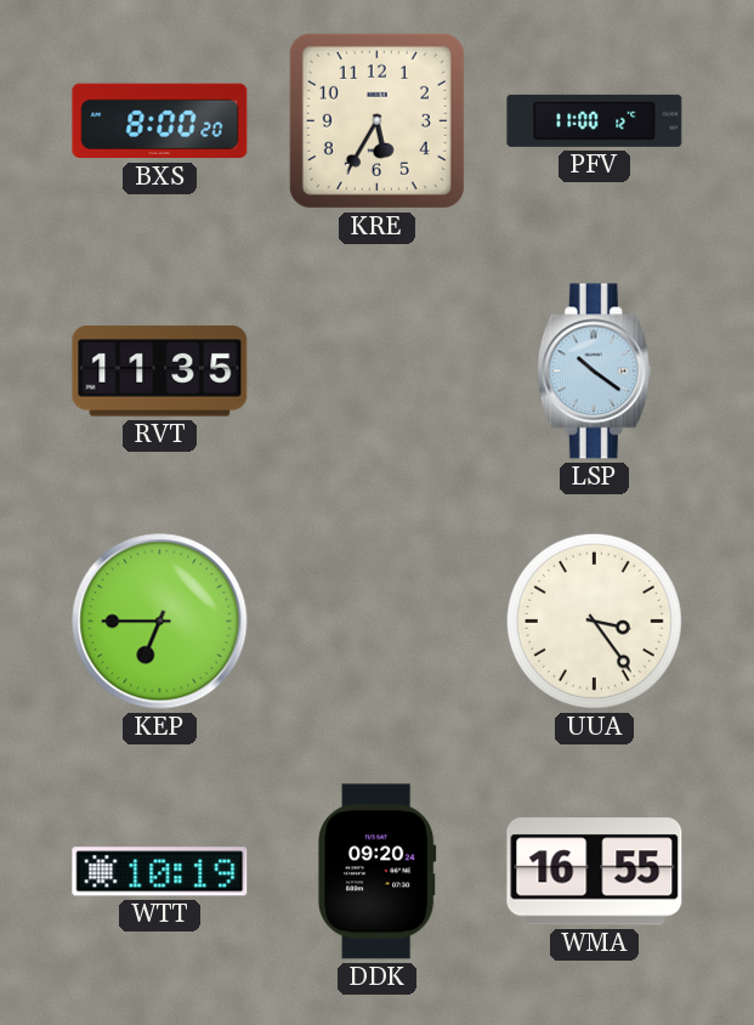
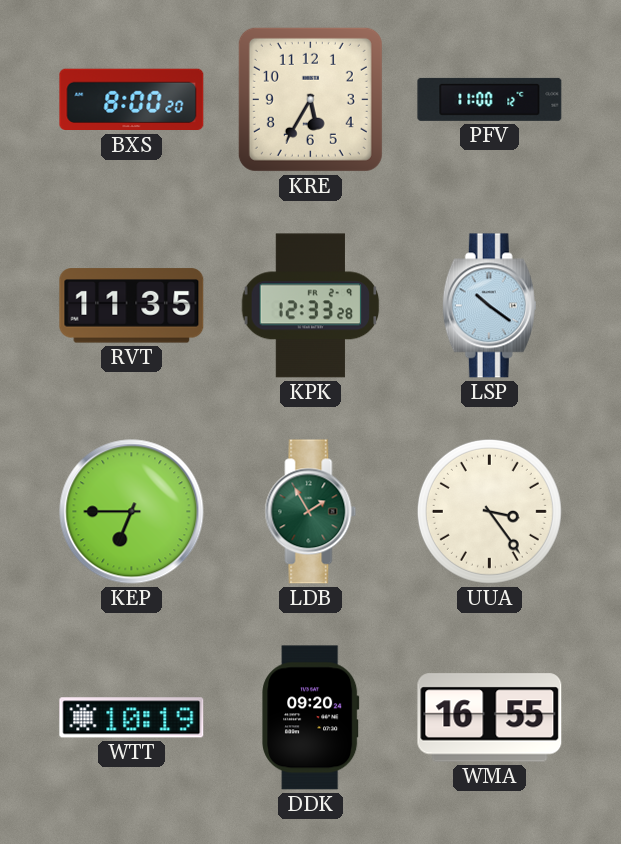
KPK: none -> 12:33
LDB: none -> 1:55
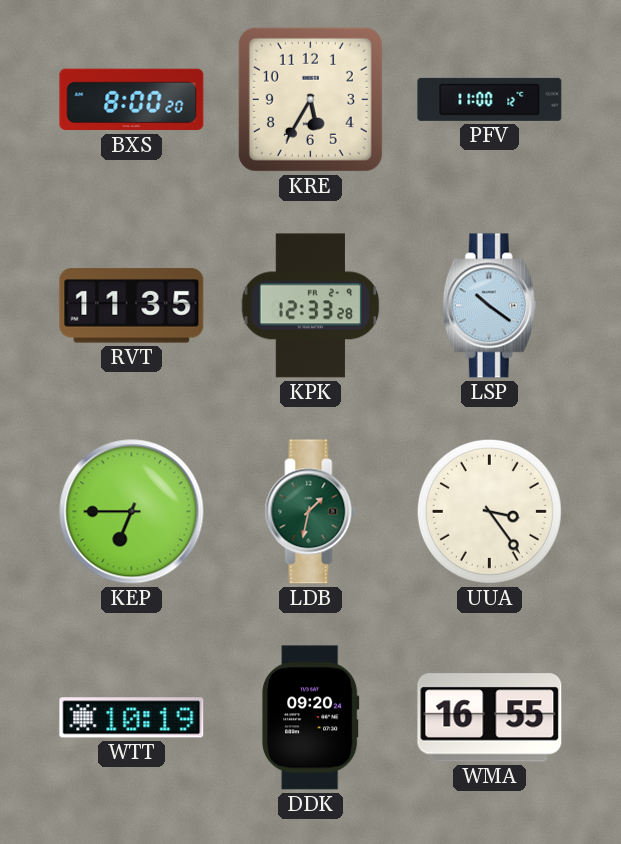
LDB: 1:55 -> 1:32
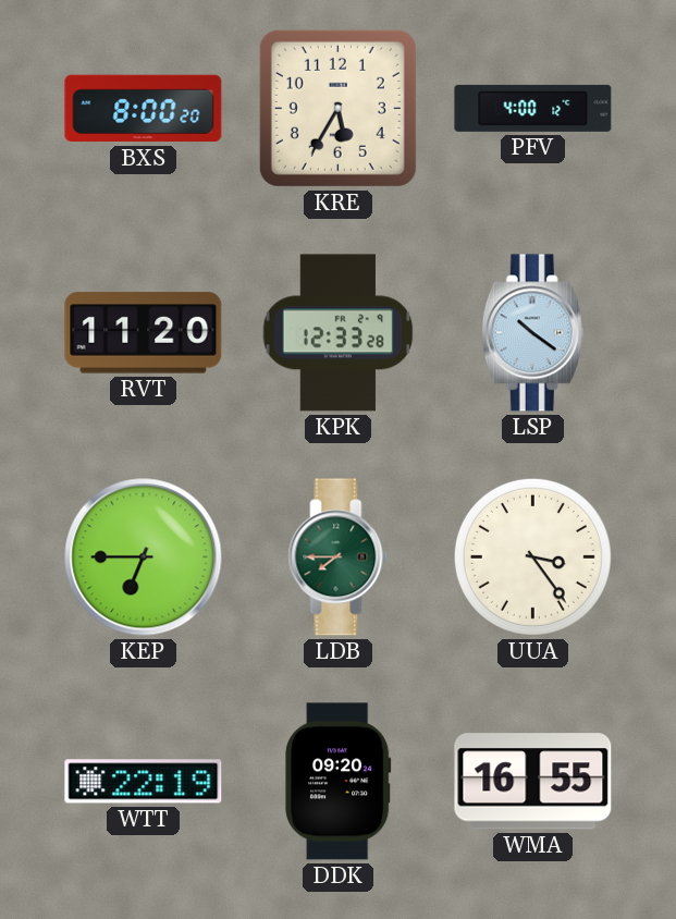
PFV: 11:00 -> 4:00
RVT: 11:35 -> 11:20
LDB: 1:32 -> 7:45
WTT: 10:19 -> 22:19
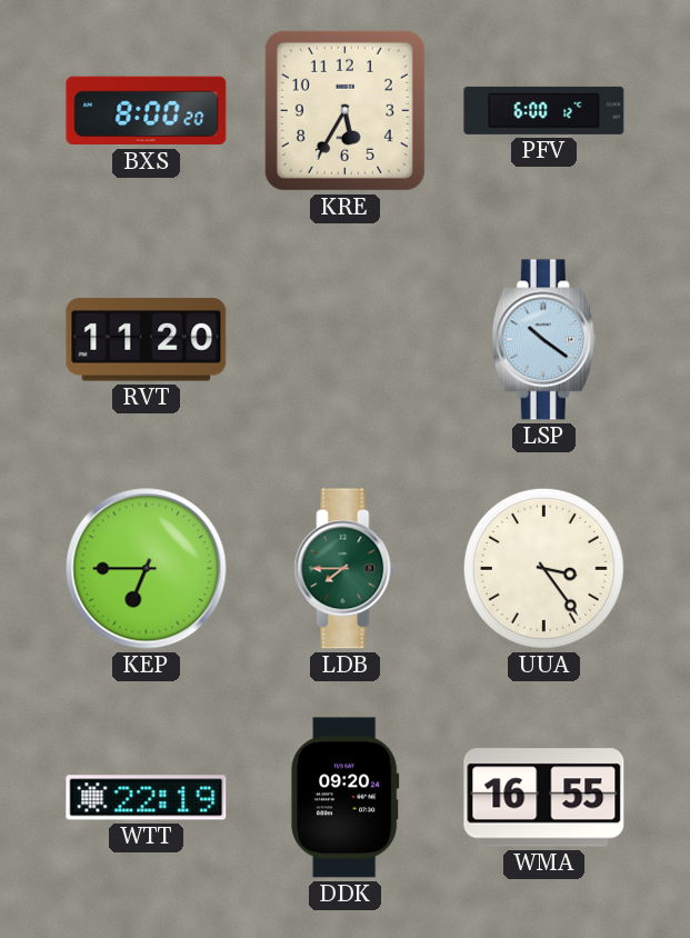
PFV: 4:00 -> 6:00
KPK: 12:33 -> none
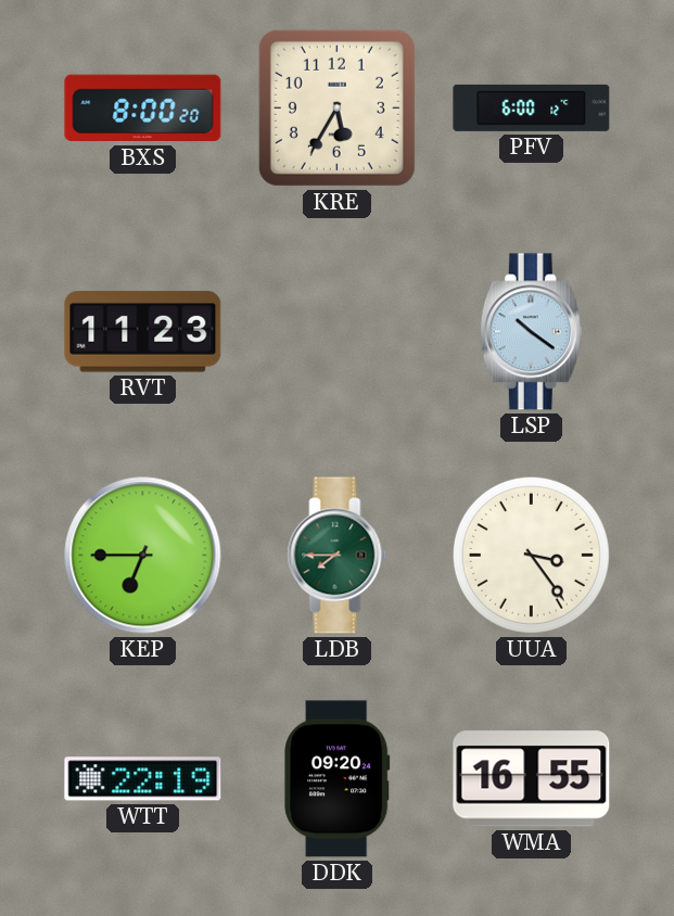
RVT: 11:20 -> 11:23
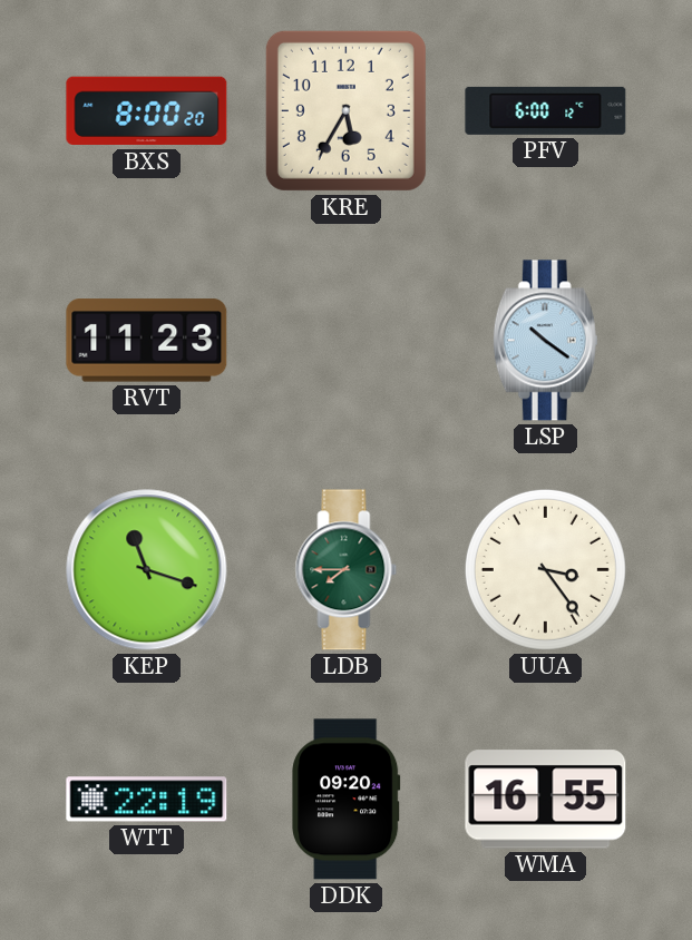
KEP: 6:45 -> 11:18
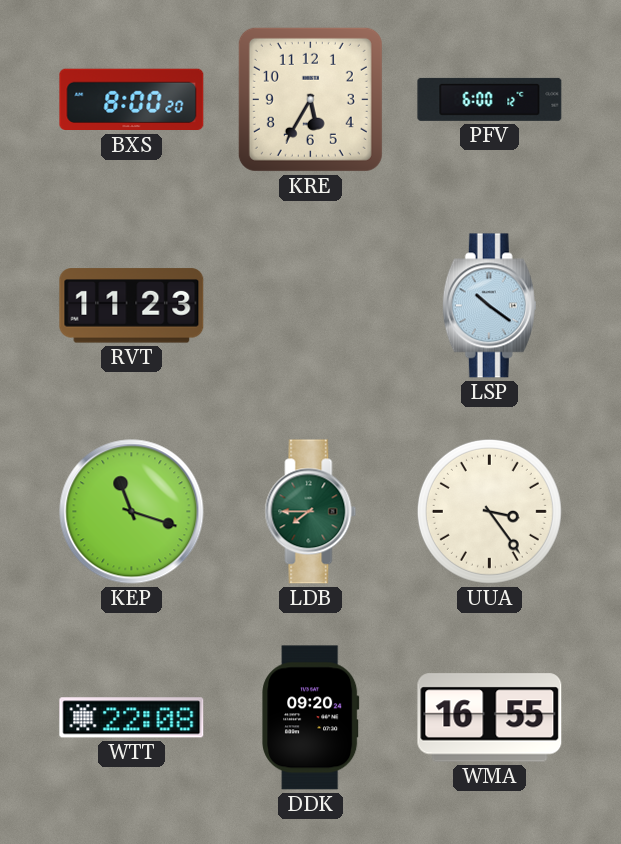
WTT: 22:19 -> 22:08
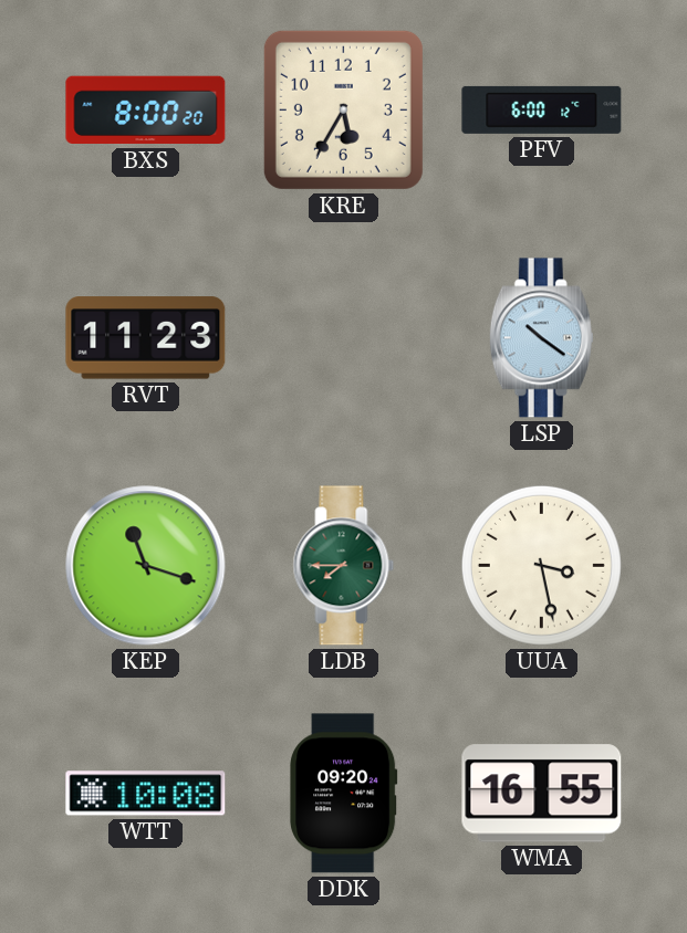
UUA: 3:24 -> 3:28
WTT: 22:08 -> 10:08
